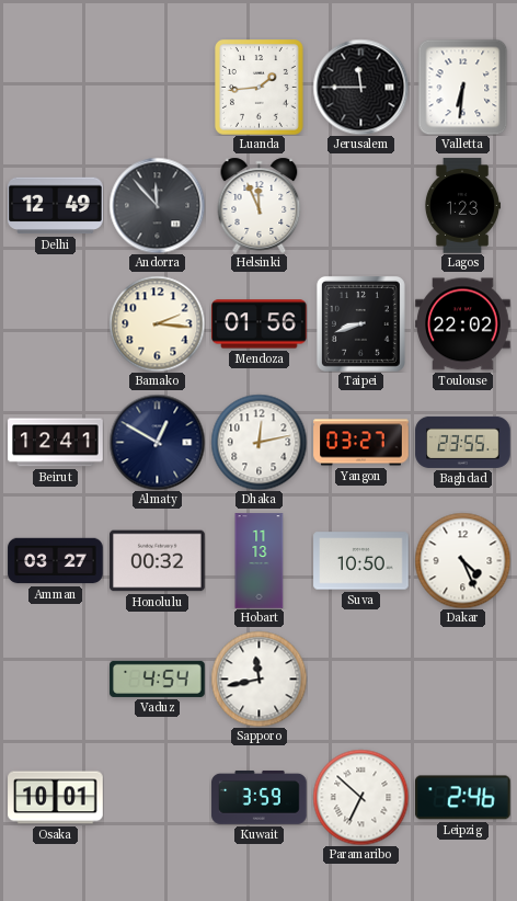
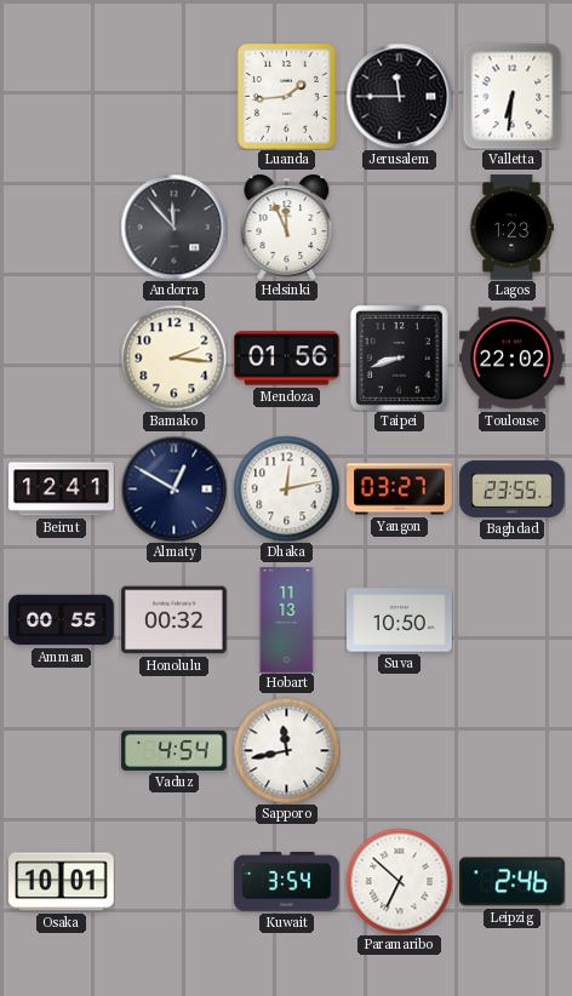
Delhi: 12:49 -> none
Amman: 03:27 -> 00:55
Dakar: 4:26 -> none
Kuwait: 3:59 -> 3:54
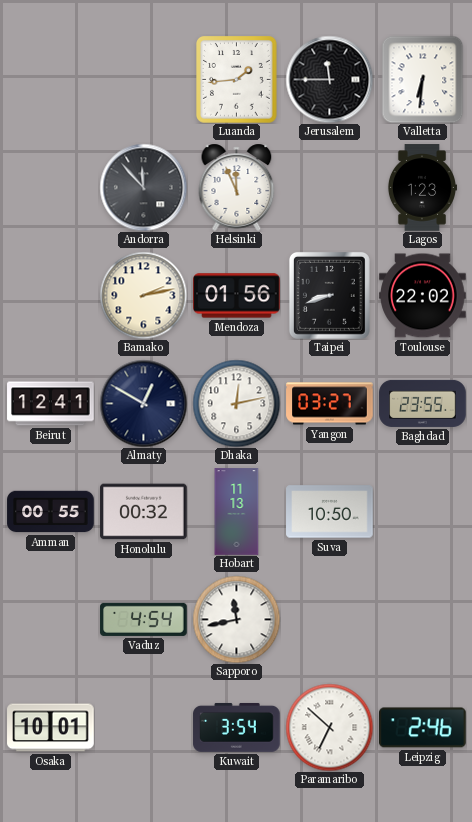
Bamako: 2:16 -> 2:13
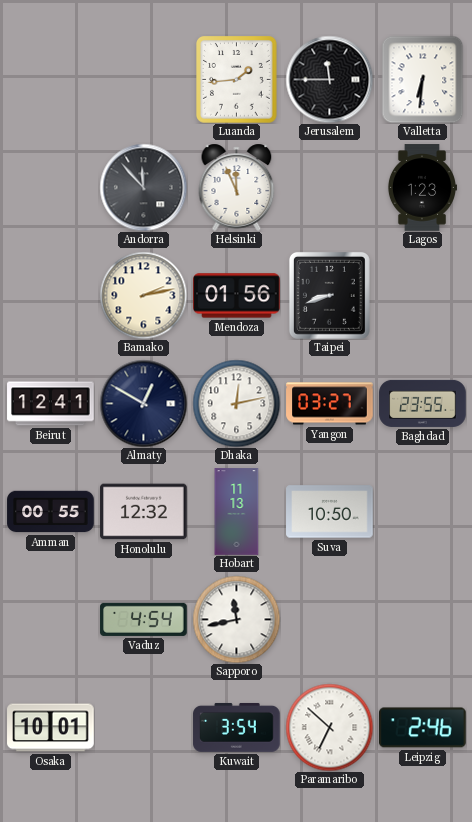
Toulouse: 22:02 -> none
Honolulu: 00:32 -> 12:32
